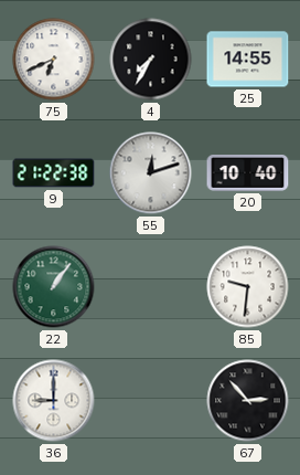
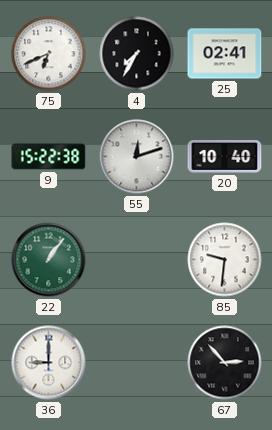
25: 14:55 -> 02:41
9: 21:22 -> 15:22
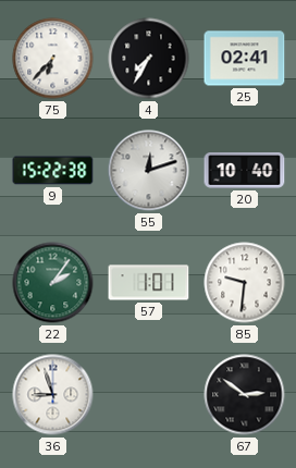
75: 6:41 -> 6:37
22: 1:06 -> 2:06
57: none -> 1:01
36: 9:00 -> 8:57
67: 2:53 -> 2:51
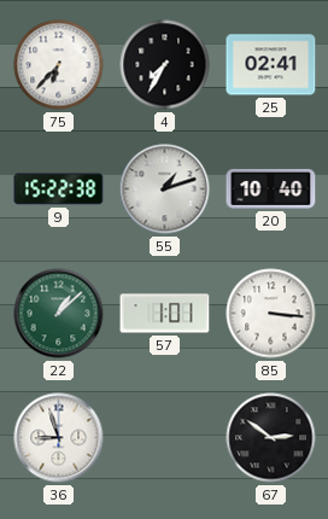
55: 12:12 -> 1:12
22: 2:06 -> 1:08
85: 9:31 -> 3:16
